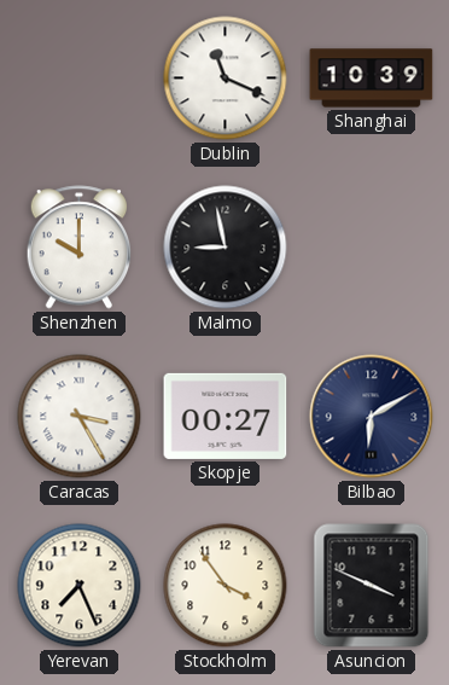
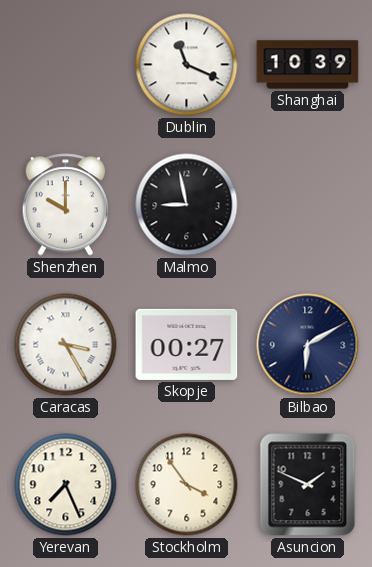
Asuncion: 3:49 -> 1:49
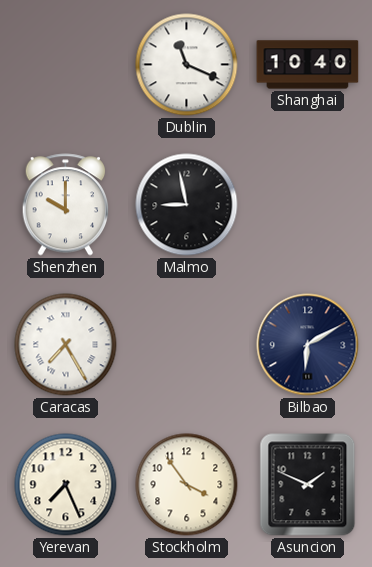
Shanghai: 10:39 -> 10:40
Caracas: 3:25 -> 7:25
Skopje: 00:27 -> none
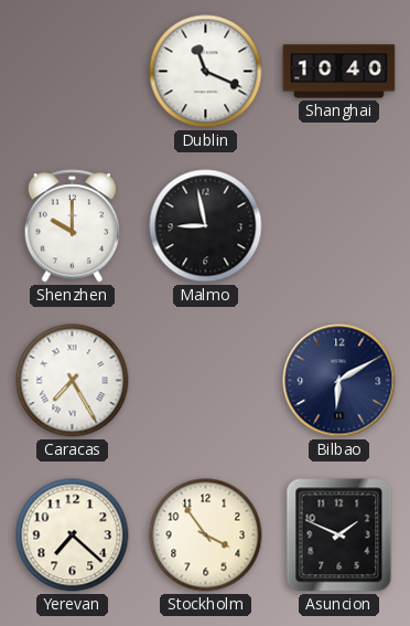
Yerevan: 7:26 -> 7:22
